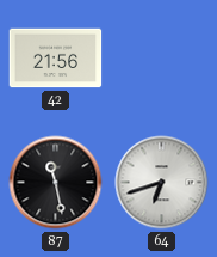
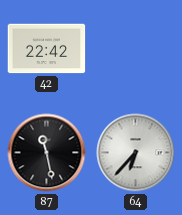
42: 21:56 -> 22:42
64: 6:42 -> 6:37
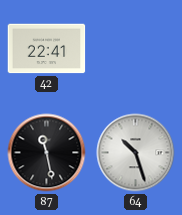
42: 22:42 -> 22:41
64: 6:37 -> 10:27
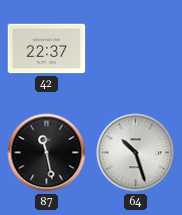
42: 22:41 -> 22:37
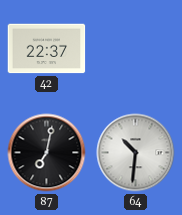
87: 11:28 -> 7:02
64: 10:27 -> 10:31
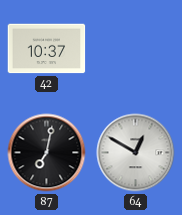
42: 22:37 -> 10:37
64: 10:31 -> 12:50
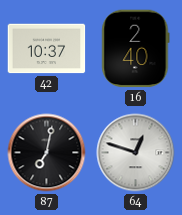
16: none -> 2:40
64: 12:50 -> 12:48
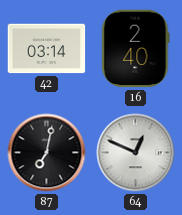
42: 10:37 -> 03:14
64: 12:48 -> 12:49
